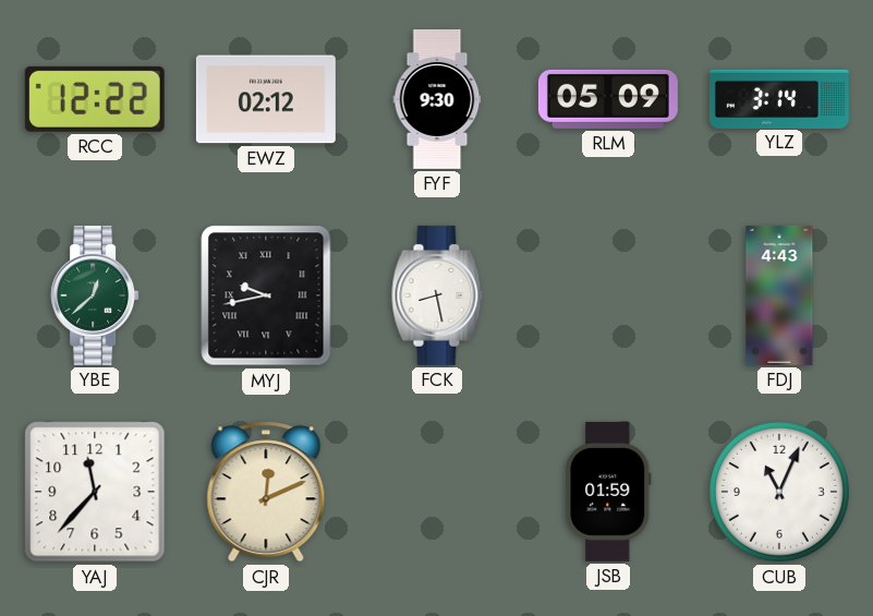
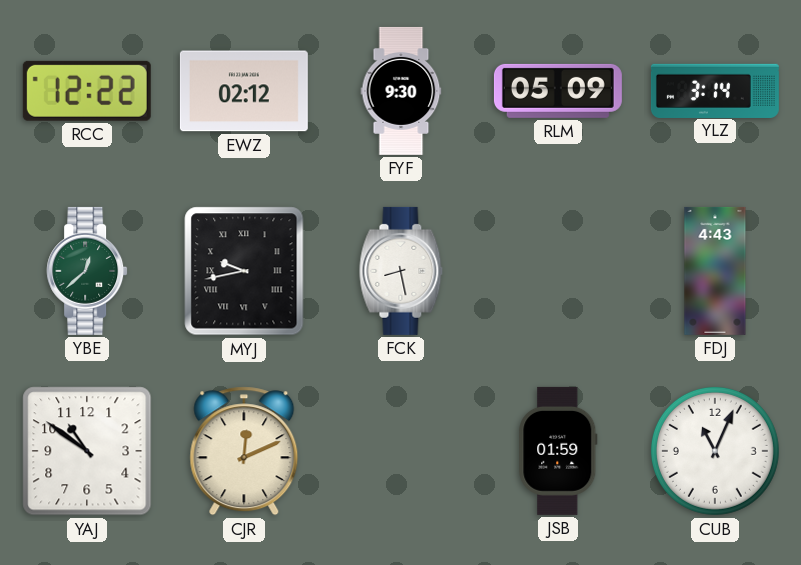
YAJ: 11:37 -> 10:51
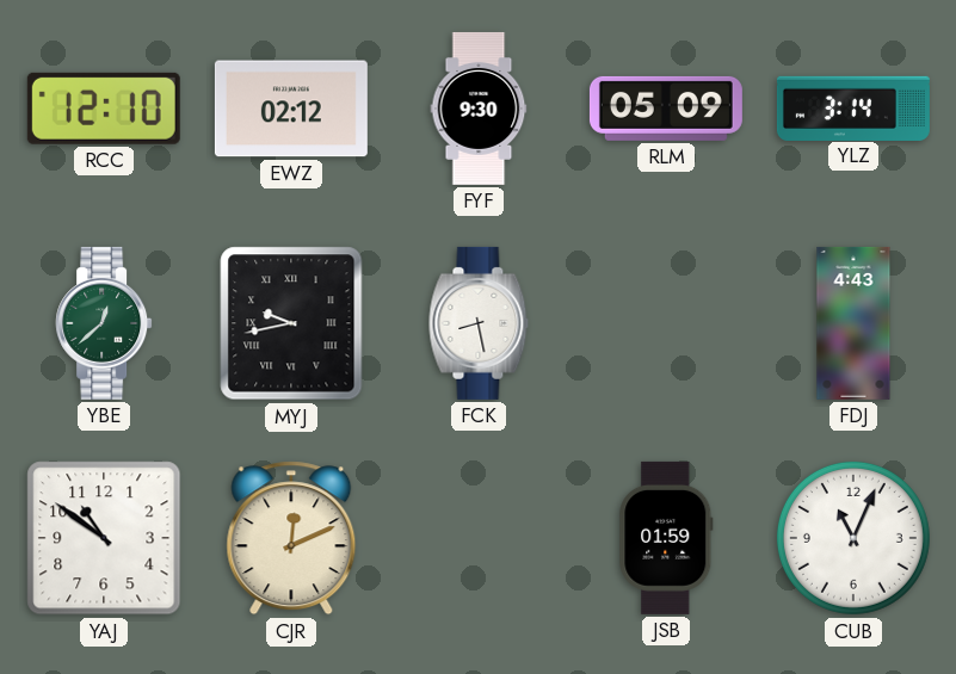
RCC: 12:22 -> 12:10
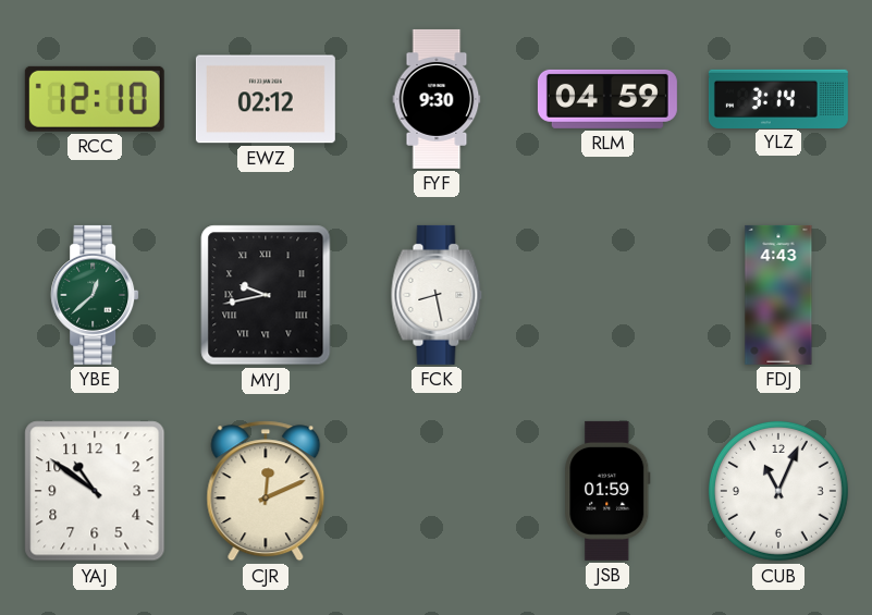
RLM: 05:09 -> 04:59
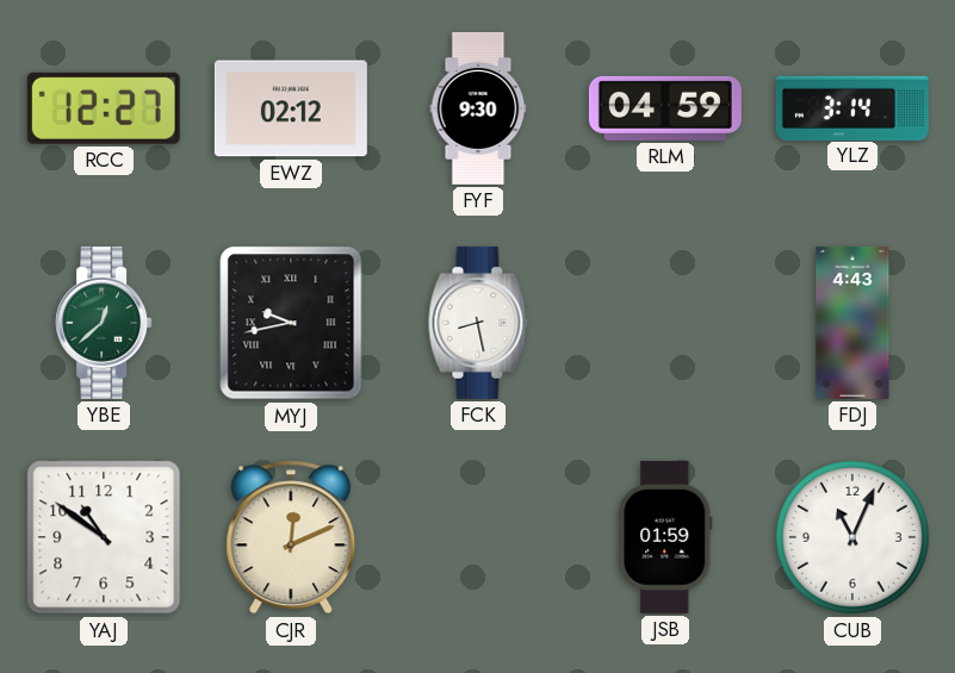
RCC: 12:10 -> 12:27
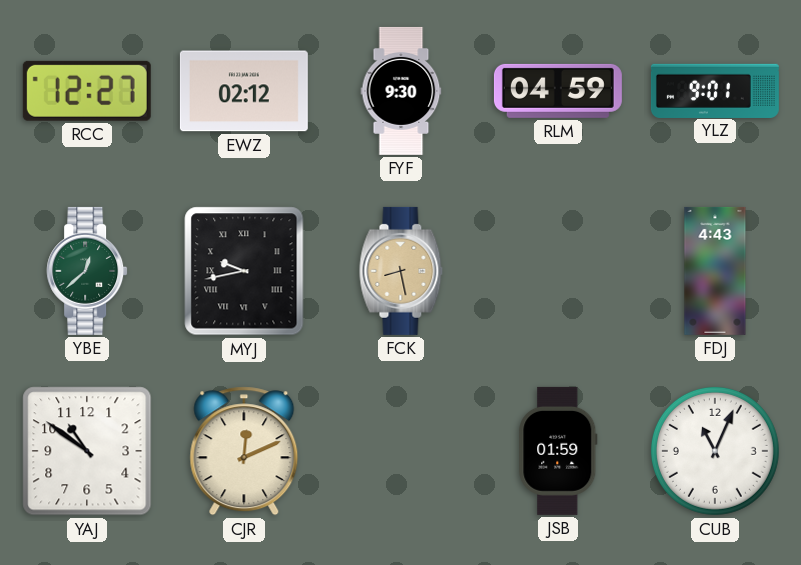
YLZ: 3:14 -> 9:01
FCK dial: white -> champagne
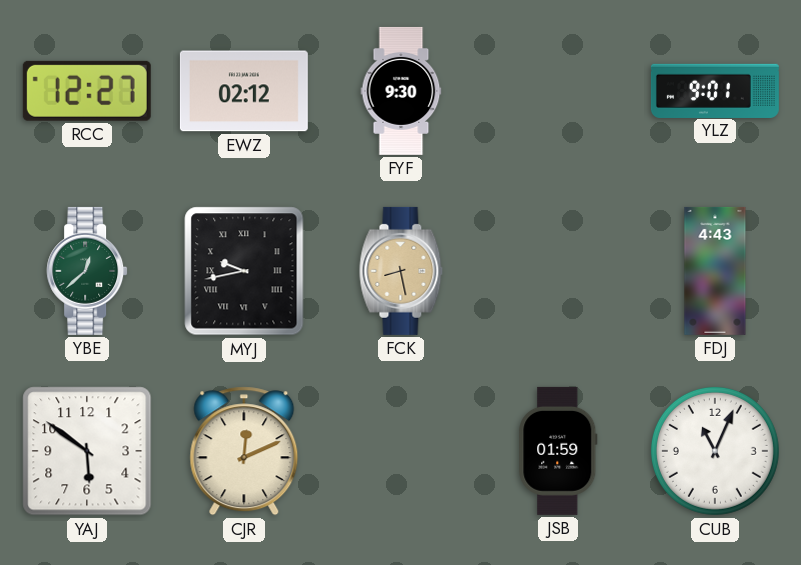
RLM: 04:59 -> none
YAJ: 10:51 -> 5:51
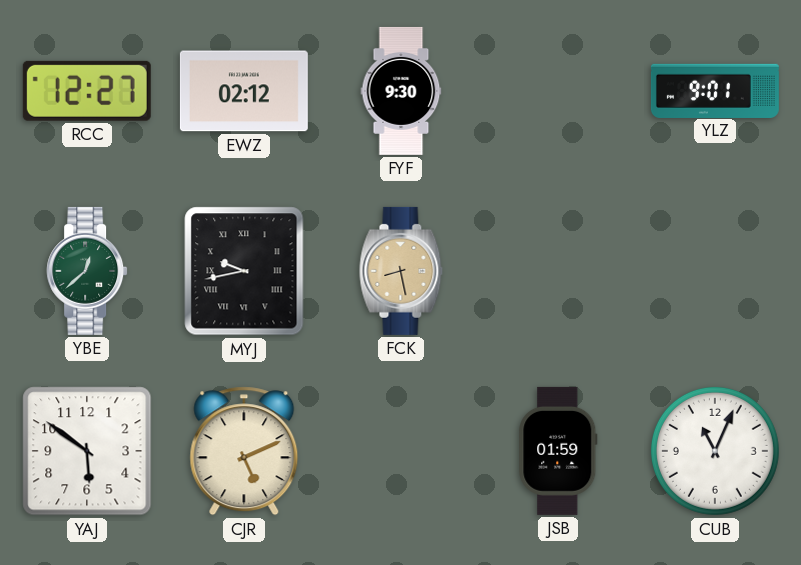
FDJ: 4:43 -> none
CJR: 12:11 -> 5:11
